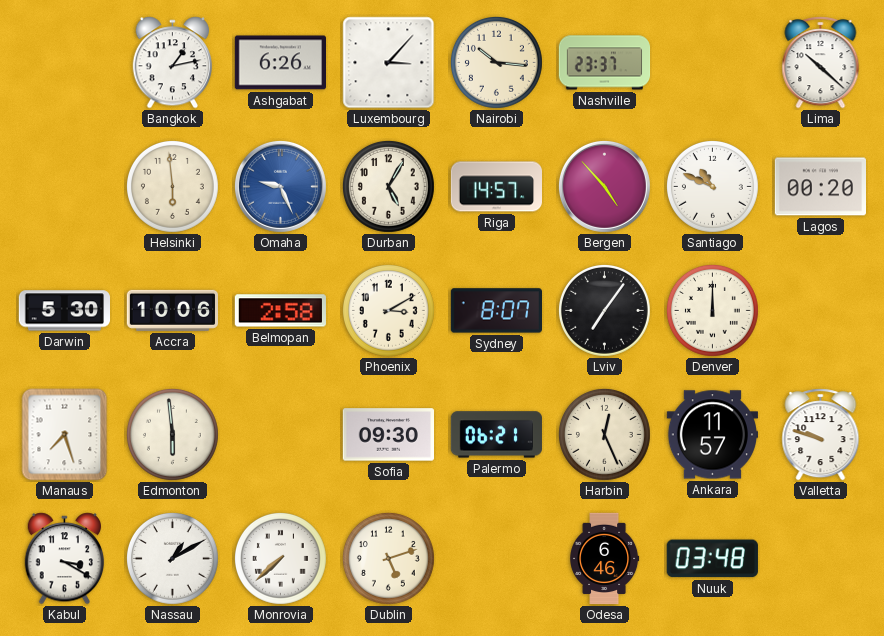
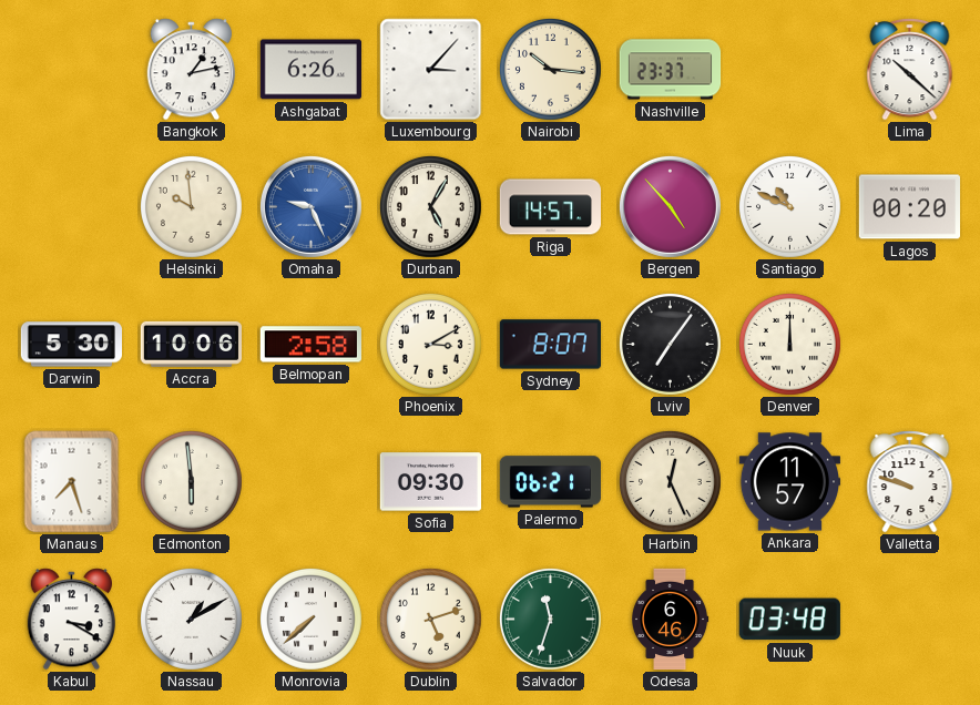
Helsinki: 5:59 -> 9:59
Salvador: none -> 11:33
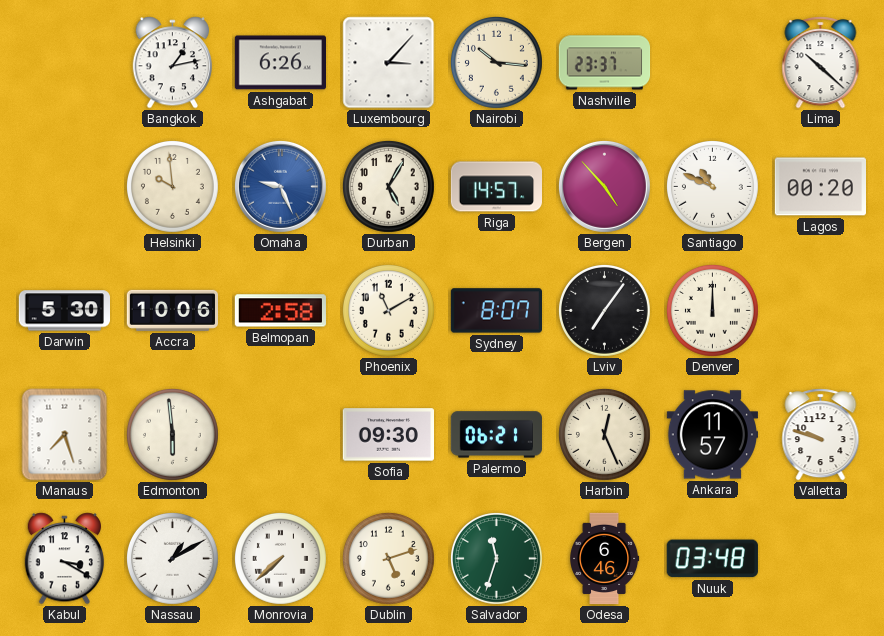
Phoenix: 3:10 -> 11:10
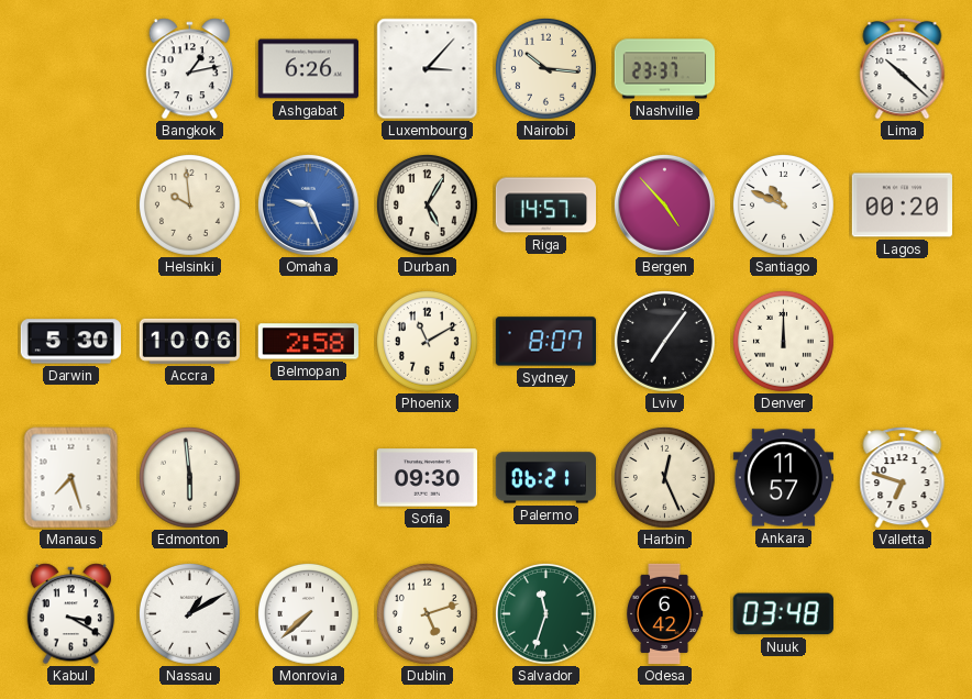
Valletta: 9:48 -> 6:48
Odesa: 6:46 -> 6:42
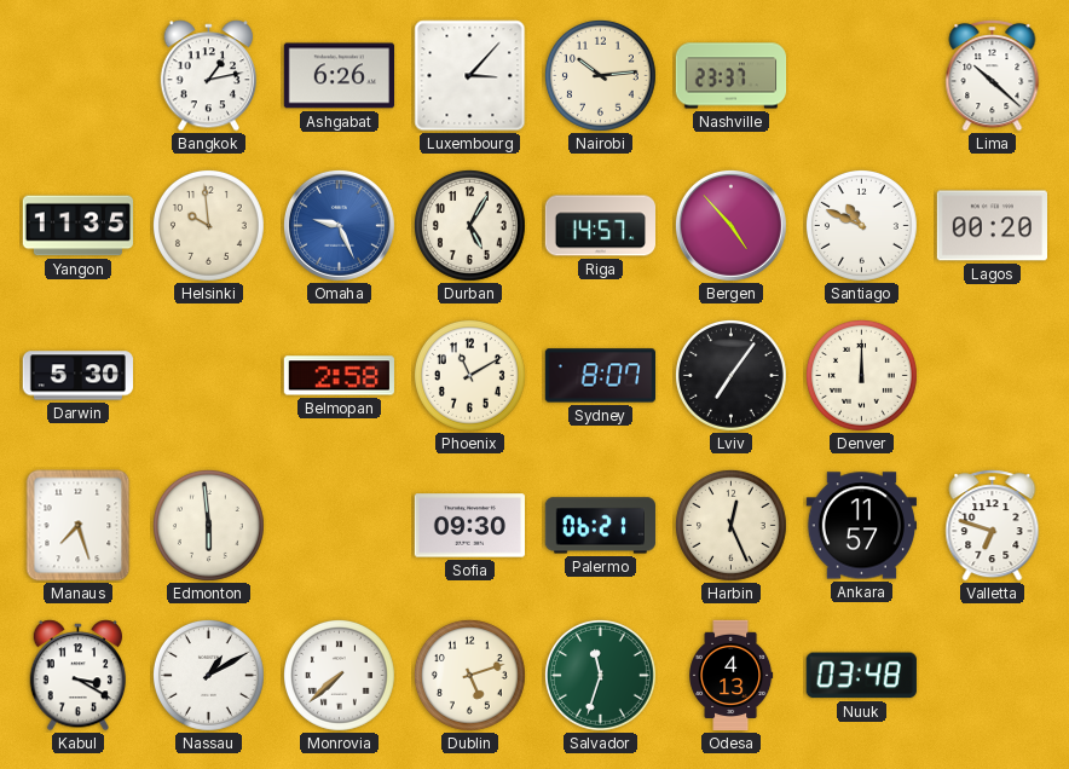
Nairobi: 10:16 -> 10:14
Yangon: none -> 11:35
Accra: 10:06 -> none
Odesa: 6:42 -> 4:13
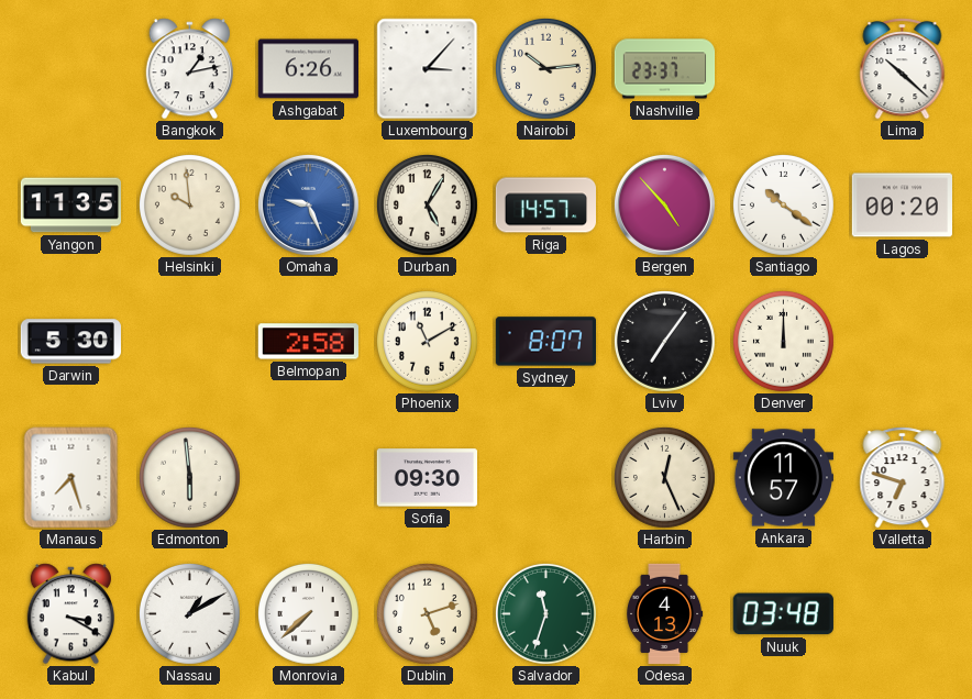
Santiago: 10:49 -> 10:21
Palermo: 06:21 -> none
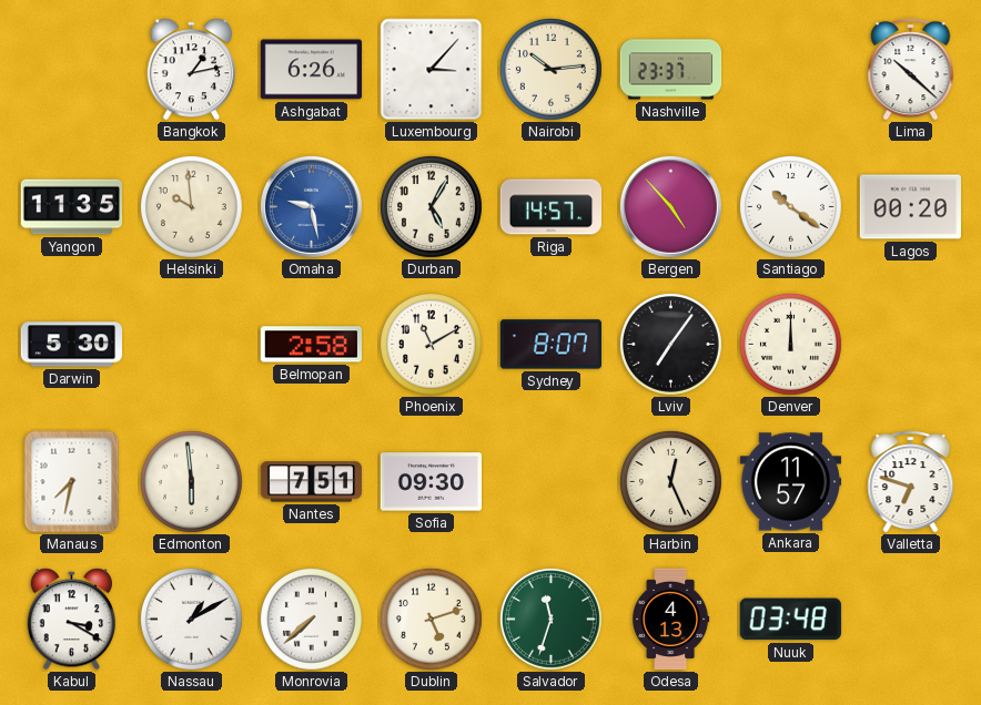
Omaha: 9:26 -> 9:28
Manaus: 7:27 -> 7:32
Nantes: none -> 7:51
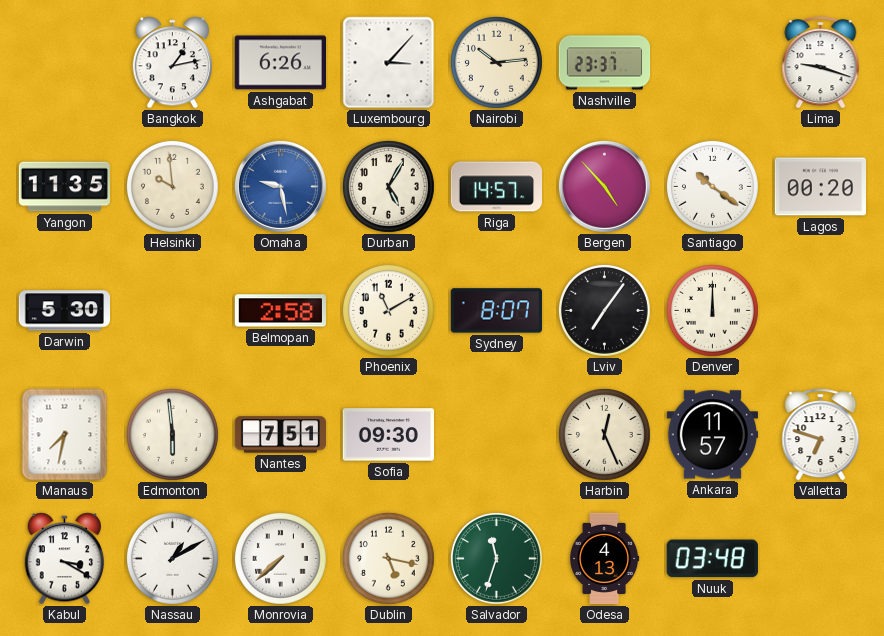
Lima: 10:22 -> 9:18
Dublin: 5:12 -> 5:17
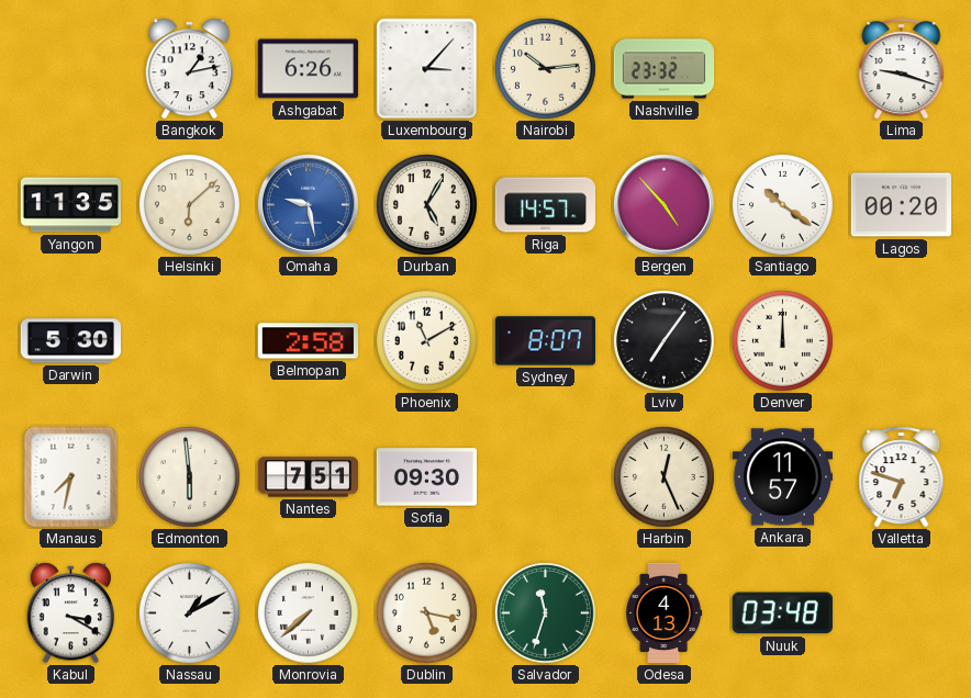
Nashville: 23:37 -> 23:32
Helsinki: 9:59 -> 6:08
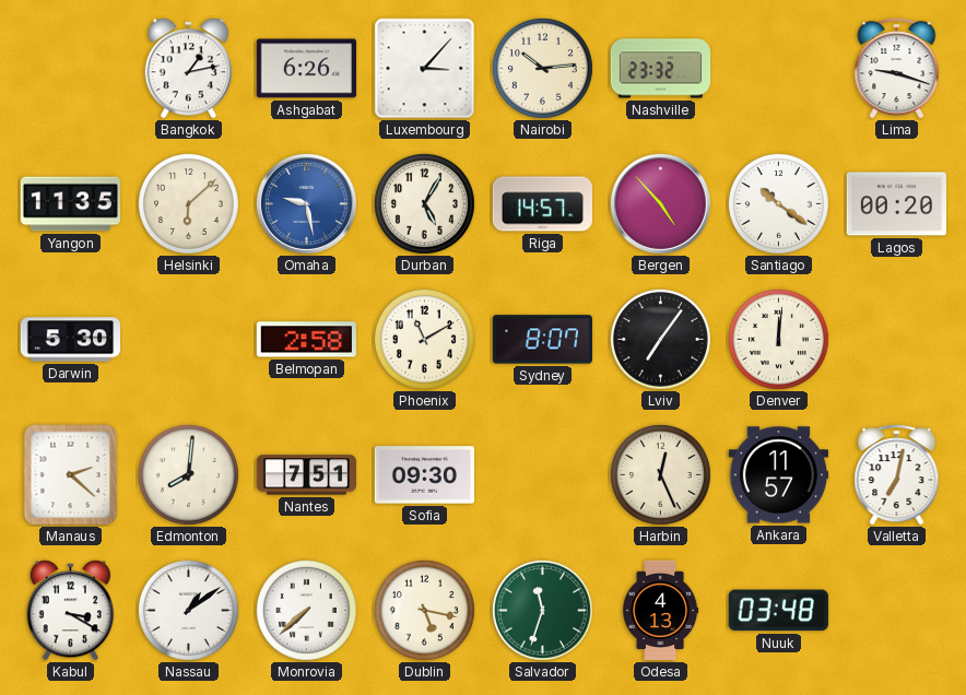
Denver: 12:00 -> 12:01
Manaus: 7:32 -> 2:22
Edmonton: 5:59 -> 8:01
Valletta: 6:48 -> 7:02
Nassau: 1:10 -> 1:09
